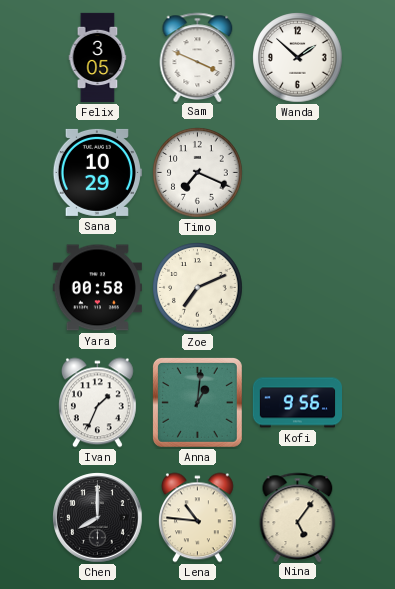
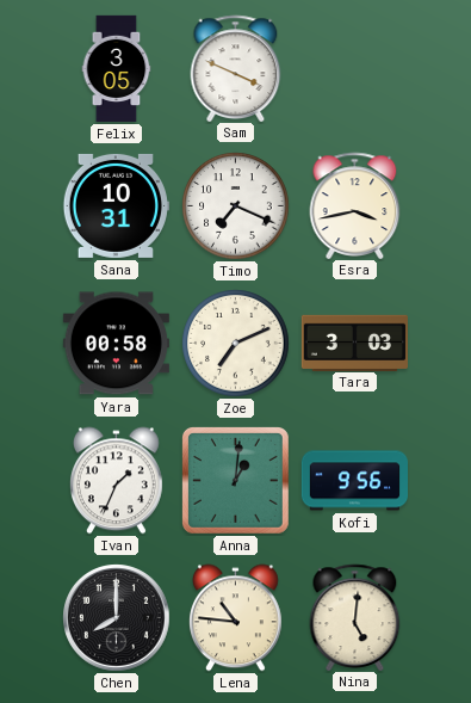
Wanda: 1:52 -> none
Sana: 10:29 -> 10:31
Esra: none -> 3:43
Tara: none -> 3:03
Nina: 5:06 -> 5:01
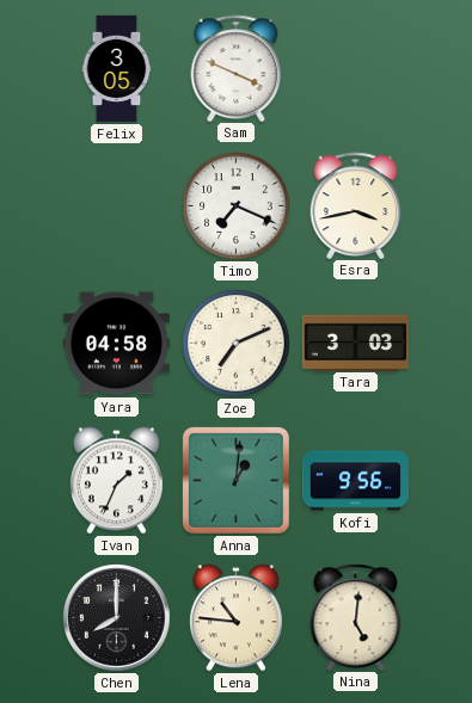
Sana: 10:31 -> none
Yara: 00:58 -> 04:58
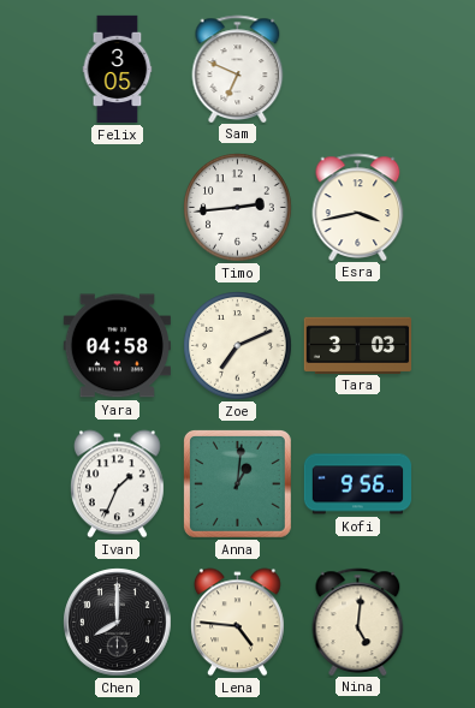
Sam: 3:49 -> 6:49
Timo: 7:19 -> 2:44
Lena: 10:46 -> 4:46
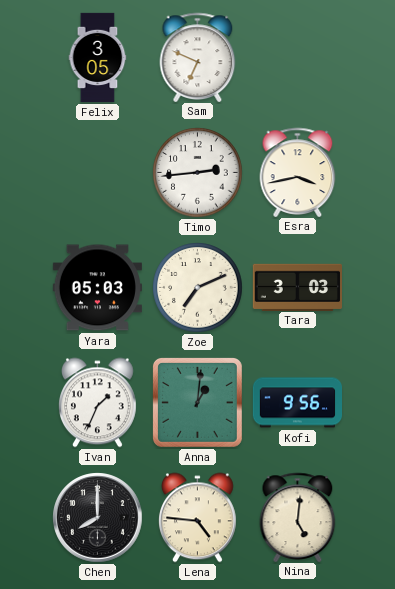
Yara: 04:58 -> 05:03
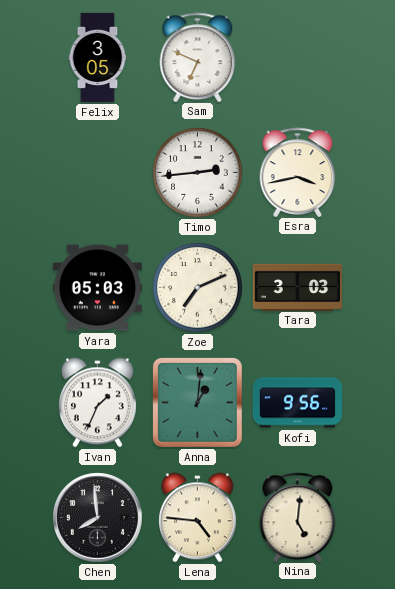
Chen: 8:00 -> 7:59
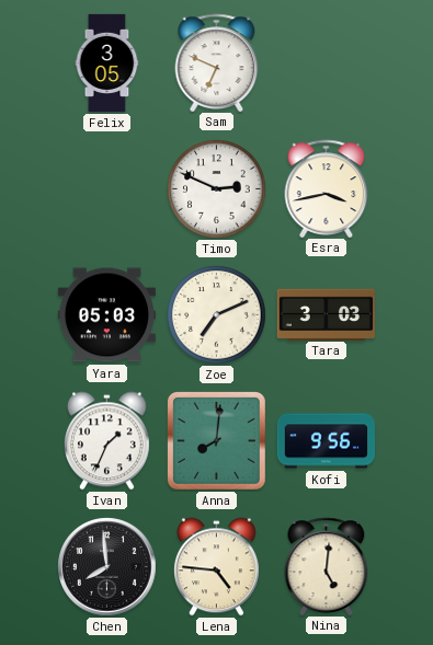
Timo: 2:44 -> 2:49
Anna: 1:01 -> 8:01
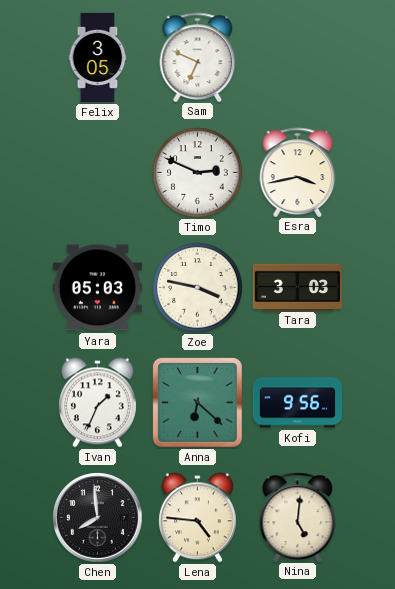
Zoe: 7:11 -> 3:47
Anna: 8:01 -> 6:22
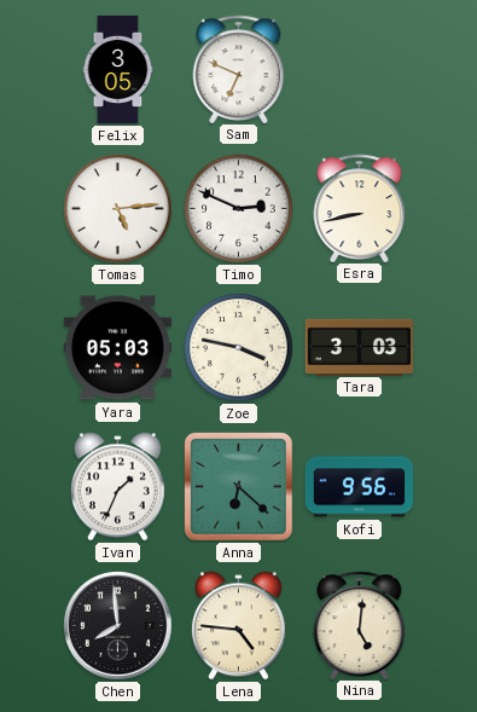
Tomas: none -> 5:14
Esra: 3:43 -> 8:43
